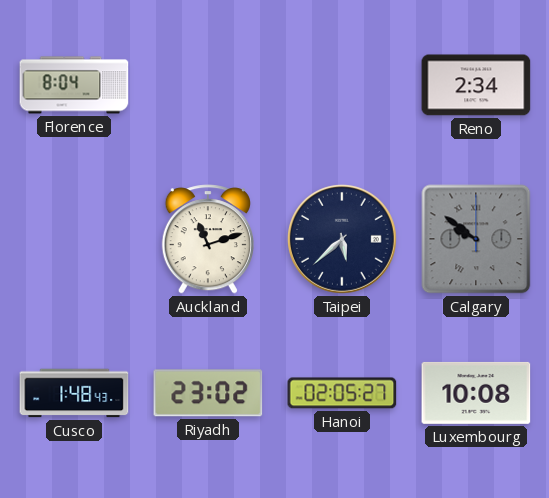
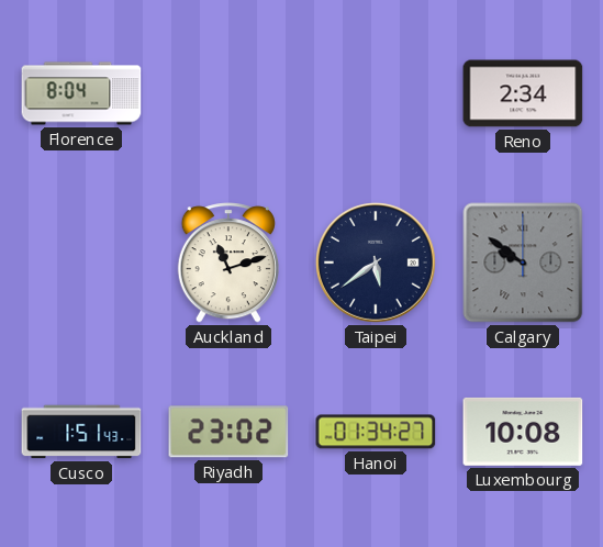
Taipei: 5:38 -> 5:39
Cusco: 1:48 -> 1:51
Hanoi: 02:05 -> 01:34
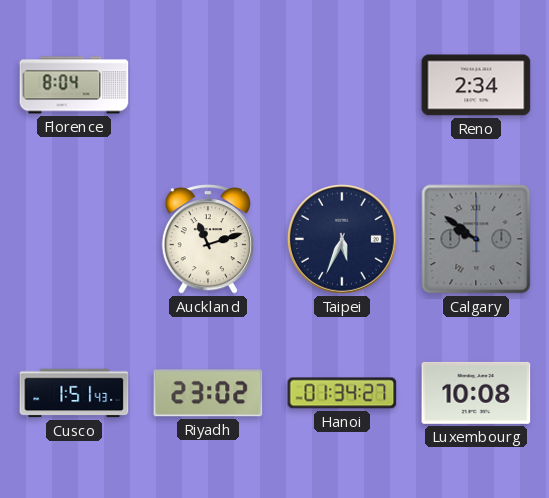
Taipei: 5:39 -> 5:34
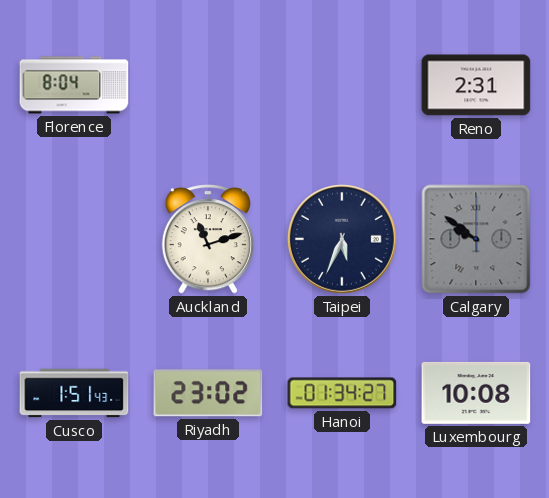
Reno: 2:34 -> 2:31
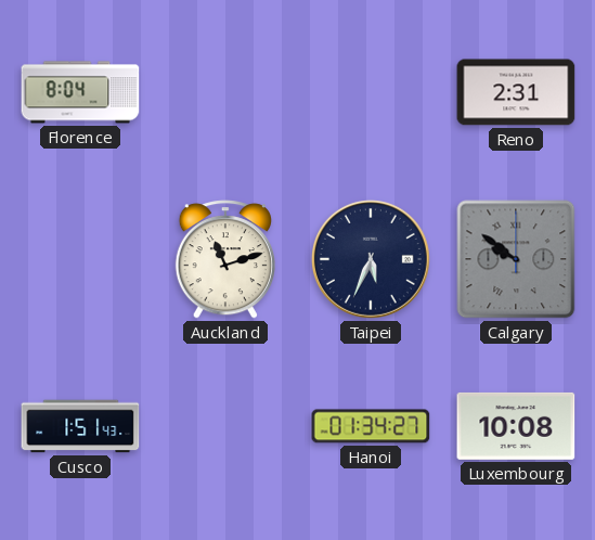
Riyadh: 23:02 -> none
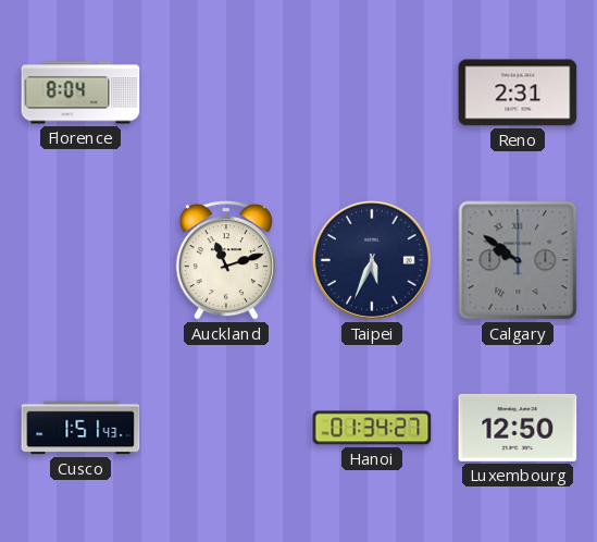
Luxembourg: 10:08 -> 12:50
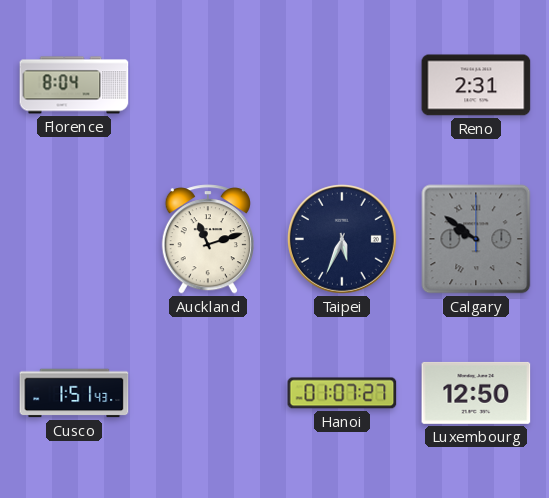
Hanoi: 01:34 -> 01:07
